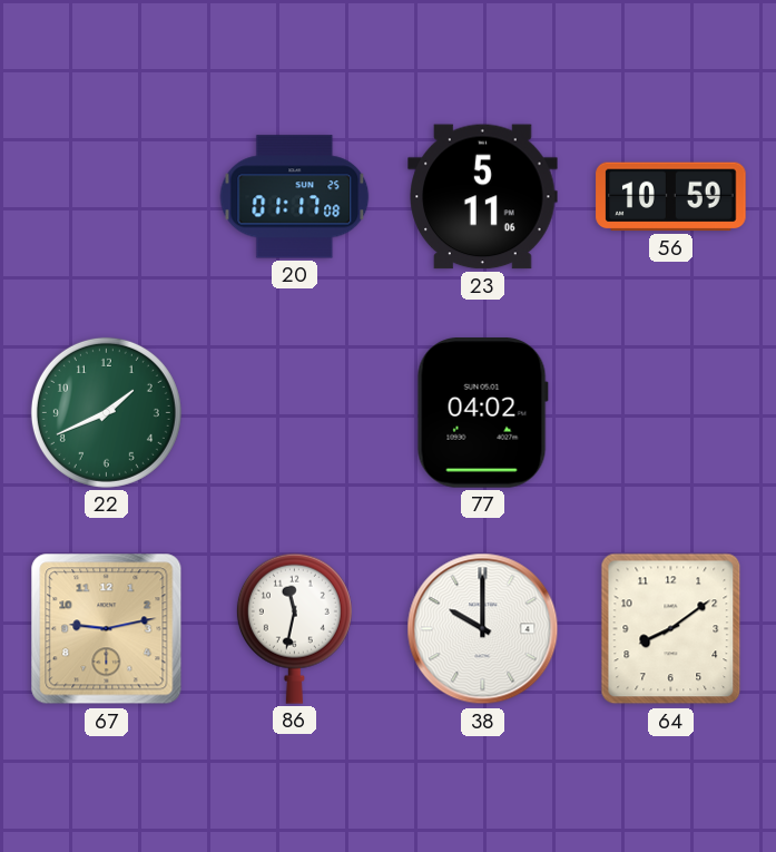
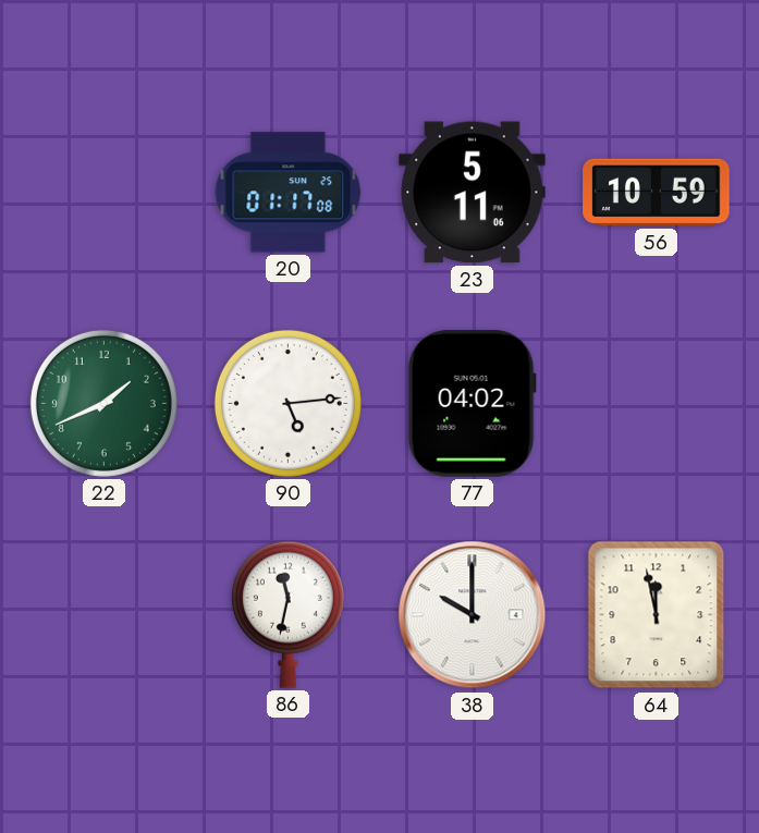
90: none -> 5:14
67: 9:13 -> none
64: 8:09 -> 11:58
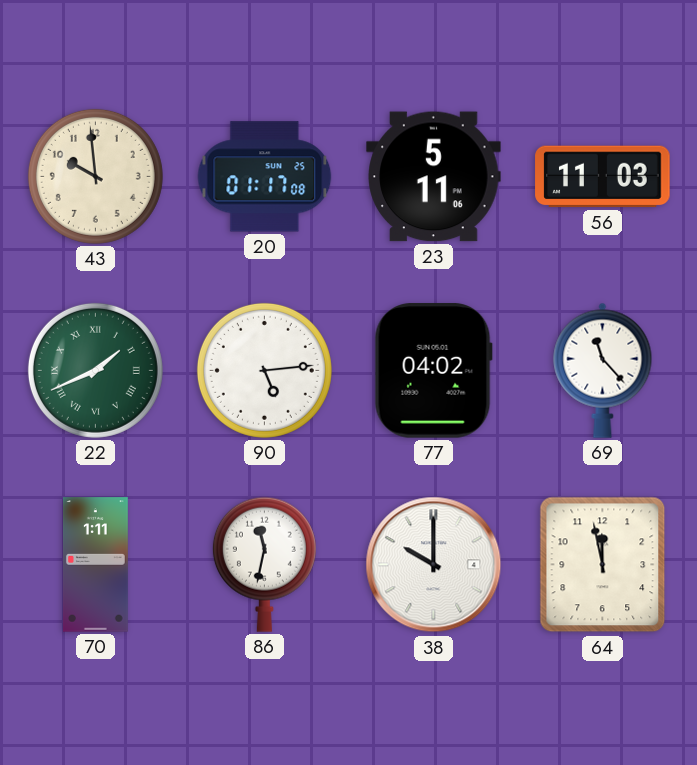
43: none -> 9:59
56: 10:59 -> 11:03
22 numerals: Arabic -> Roman
69: none -> 11:23
70: none -> 1:11
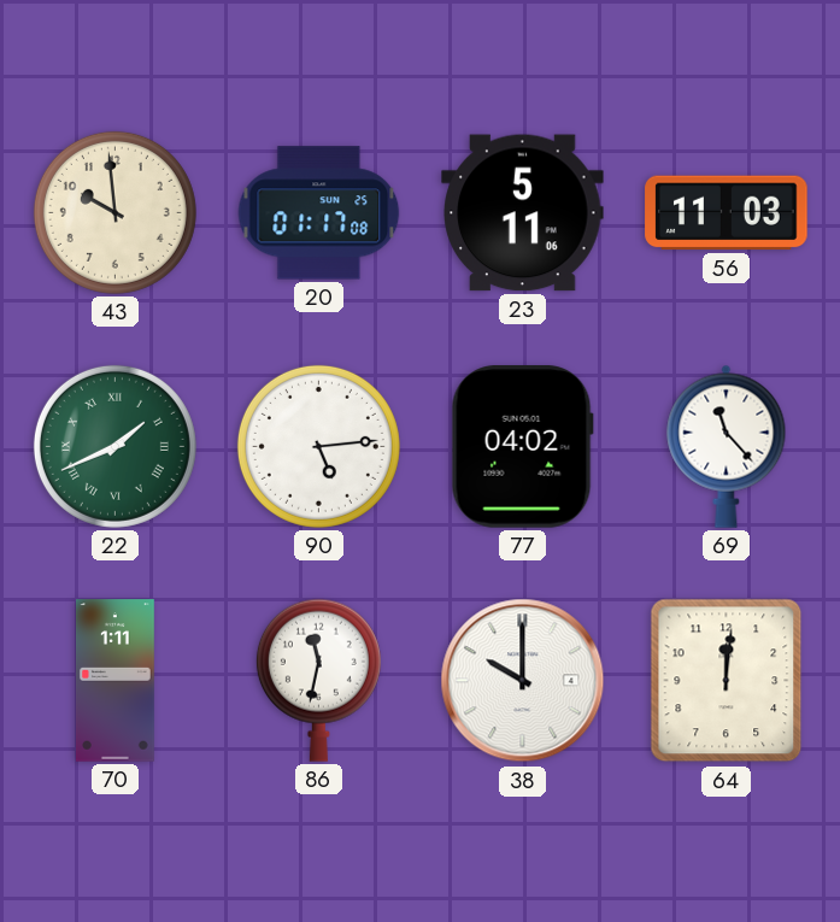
64: 11:58 -> 12:01
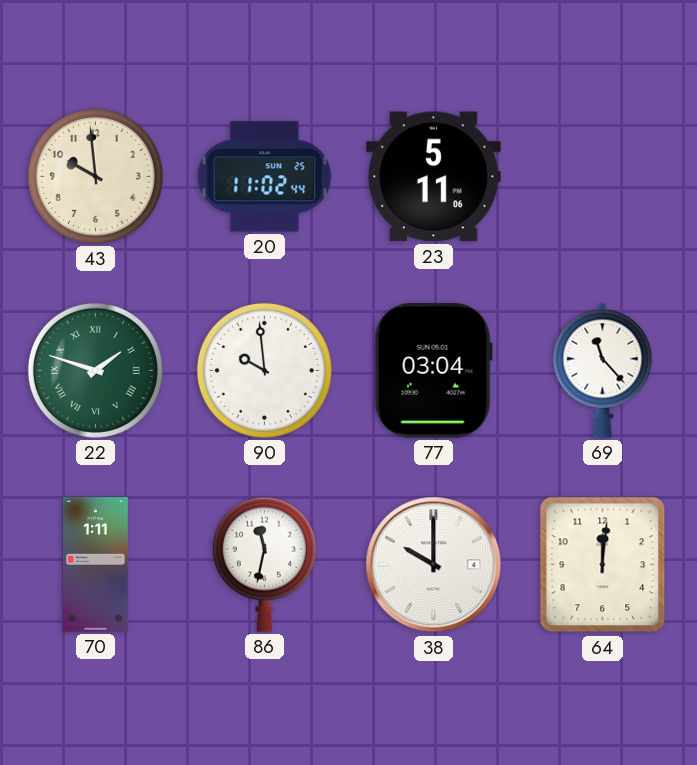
20: 01:17 -> 11:02
56: 11:03 -> none
22: 1:41 -> 1:48
90: 5:14 -> 9:59
77: 04:02 -> 03:04
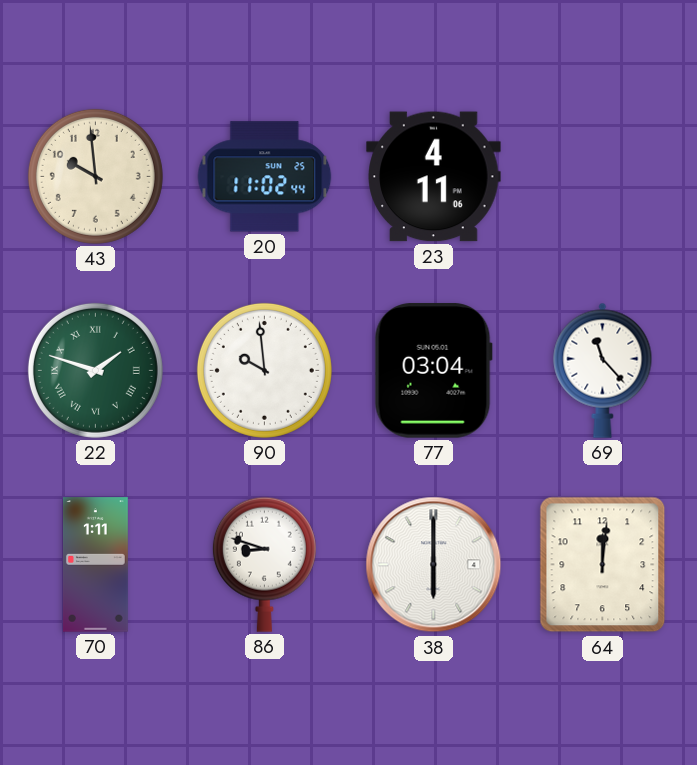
23: 5:11 -> 4:11
86: 11:32 -> 8:48
38: 10:00 -> 6:00
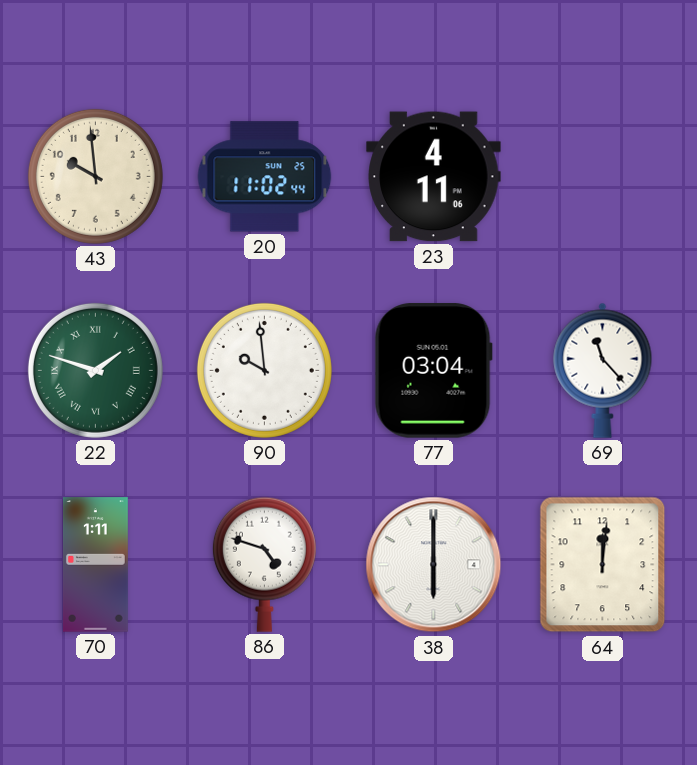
86: 8:48 -> 4:48
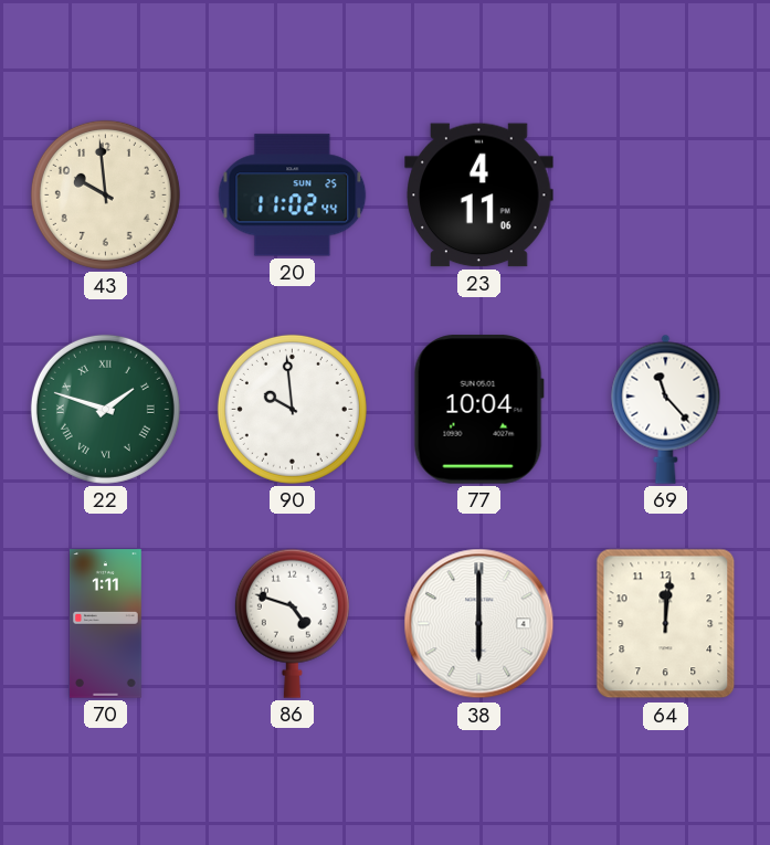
77: 03:04 -> 10:04
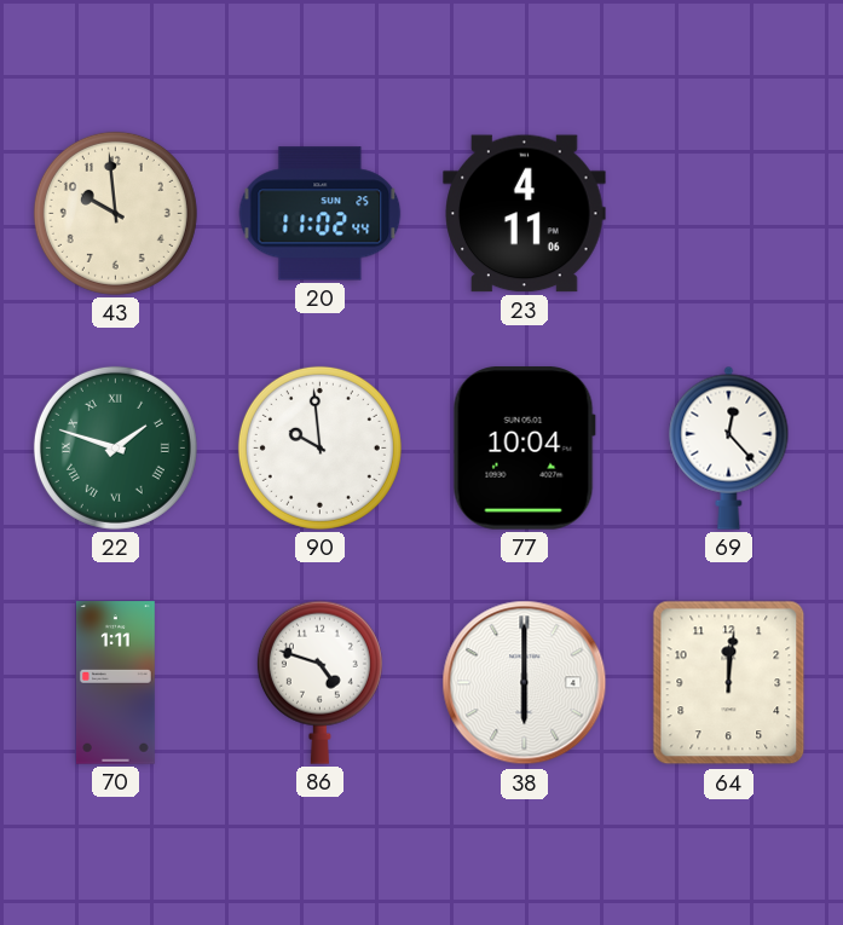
69: 11:23 -> 12:23
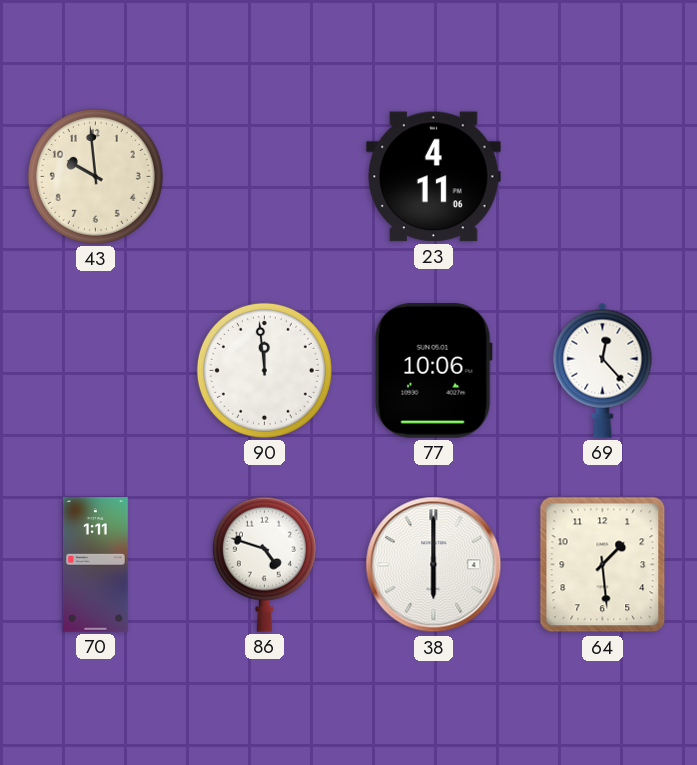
20: 11:02 -> none
22: 1:48 -> none
90: 9:59 -> 11:59
77: 10:04 -> 10:06
64: 12:01 -> 1:29
